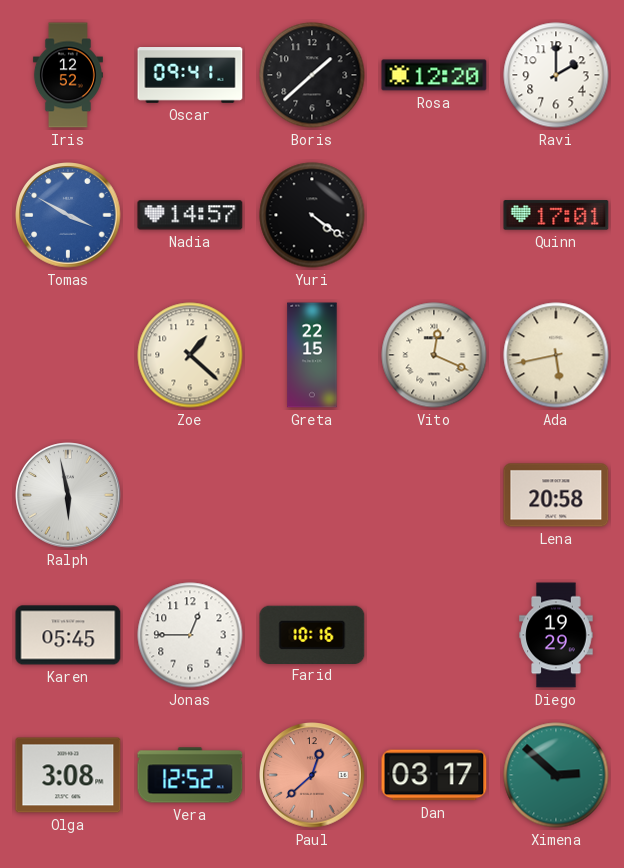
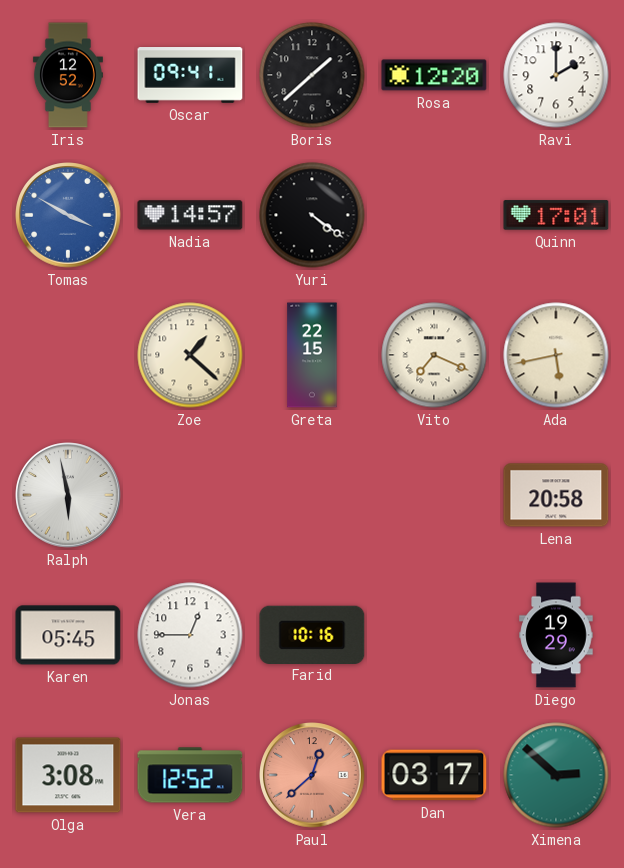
Vito: 12:19 -> 7:19
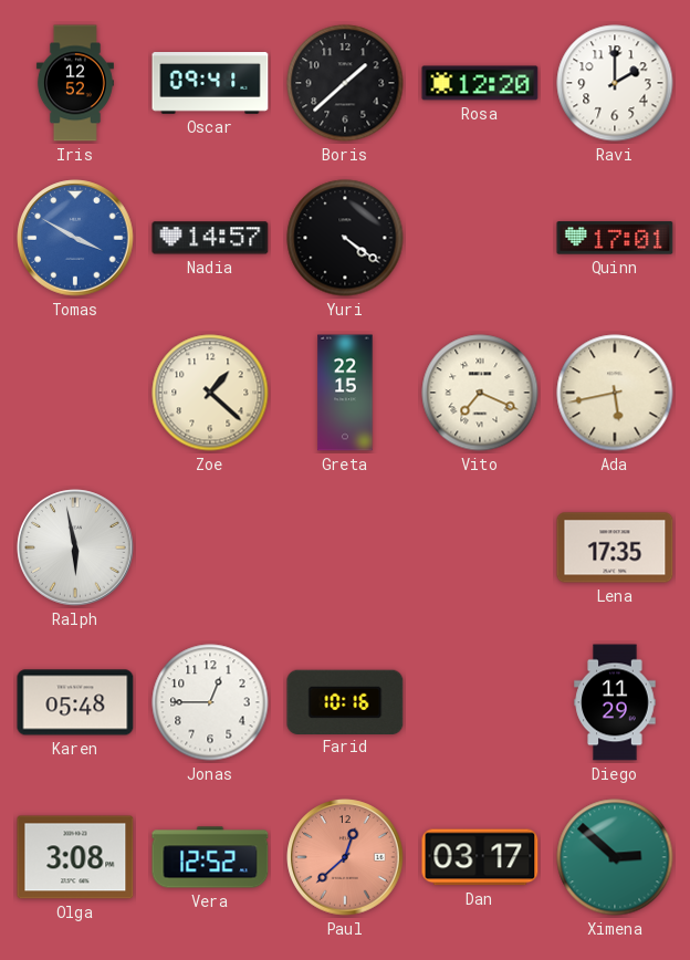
Lena: 20:58 -> 17:35
Karen: 05:45 -> 05:48
Diego: 19:29 -> 11:29
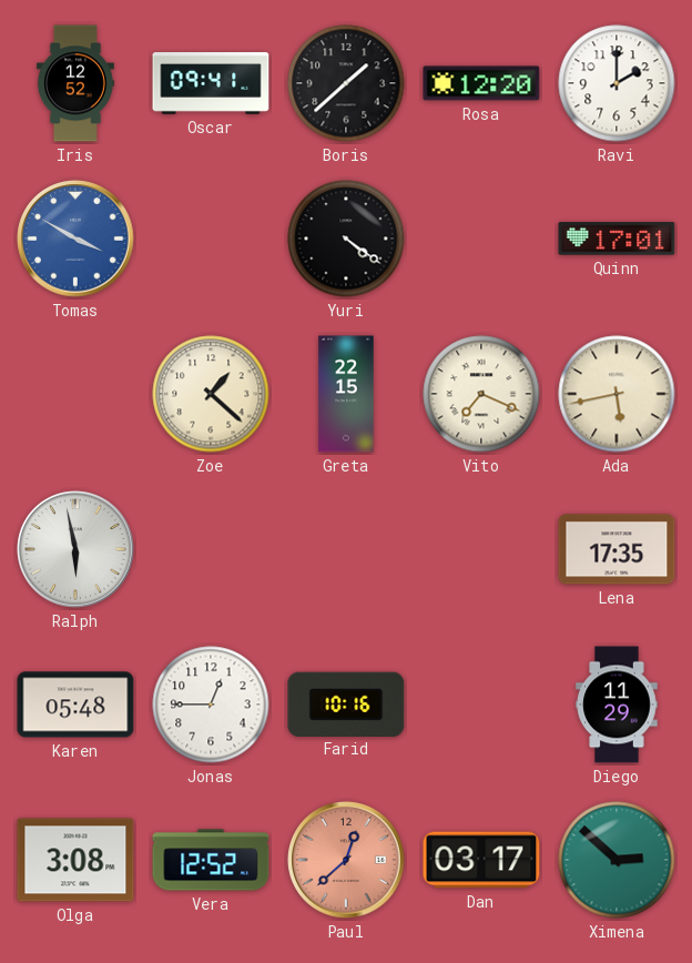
Nadia: 14:57 -> none
